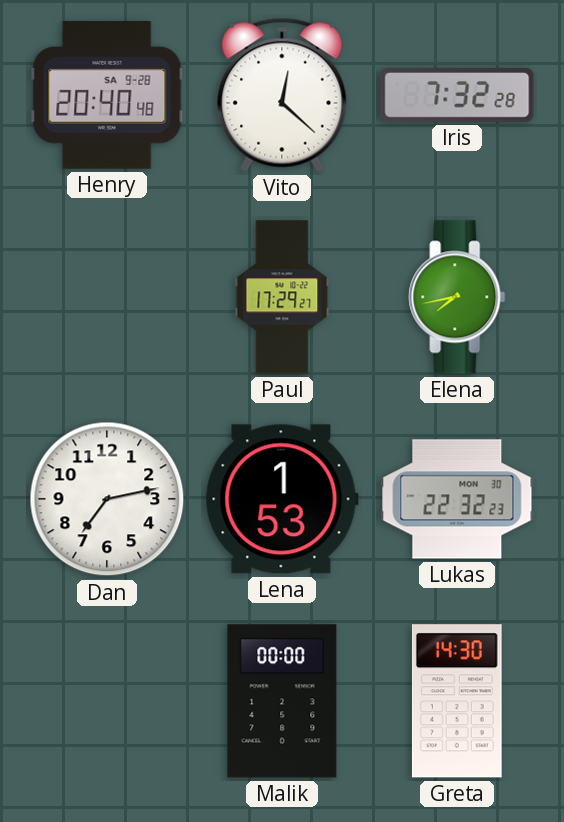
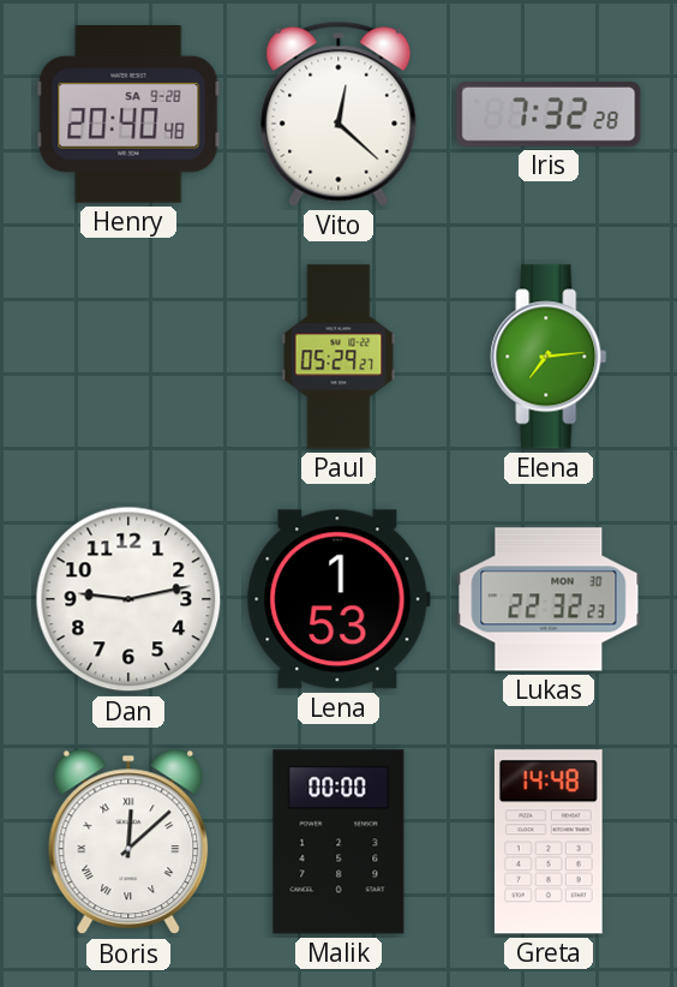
Paul: 17:29 -> 05:29
Elena: 7:43 -> 7:14
Dan: 7:13 -> 9:13
Boris: none -> 12:08
Greta: 14:30 -> 14:48
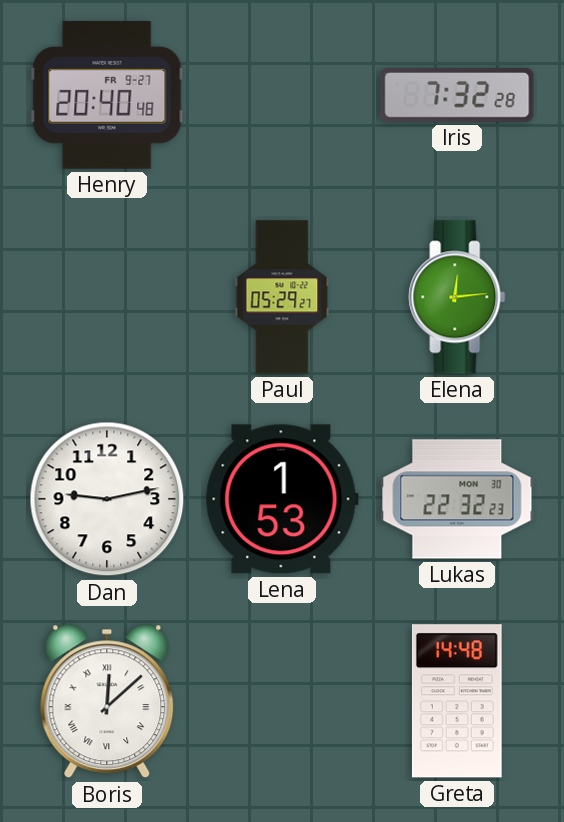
Henry date: SA 9-28 -> FR 9-27
Vito: 12:22 -> none
Elena: 7:14 -> 12:14
Malik: 00:00 -> none
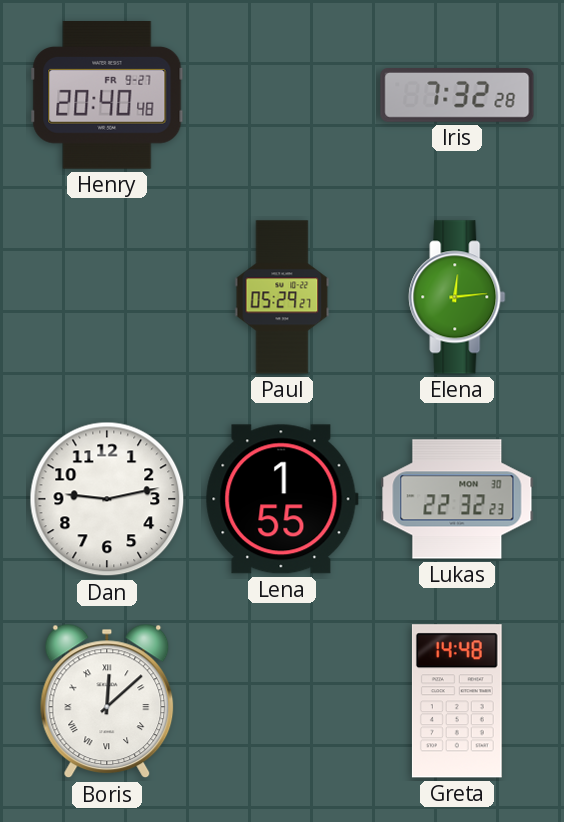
Lena: 1:53 -> 1:55
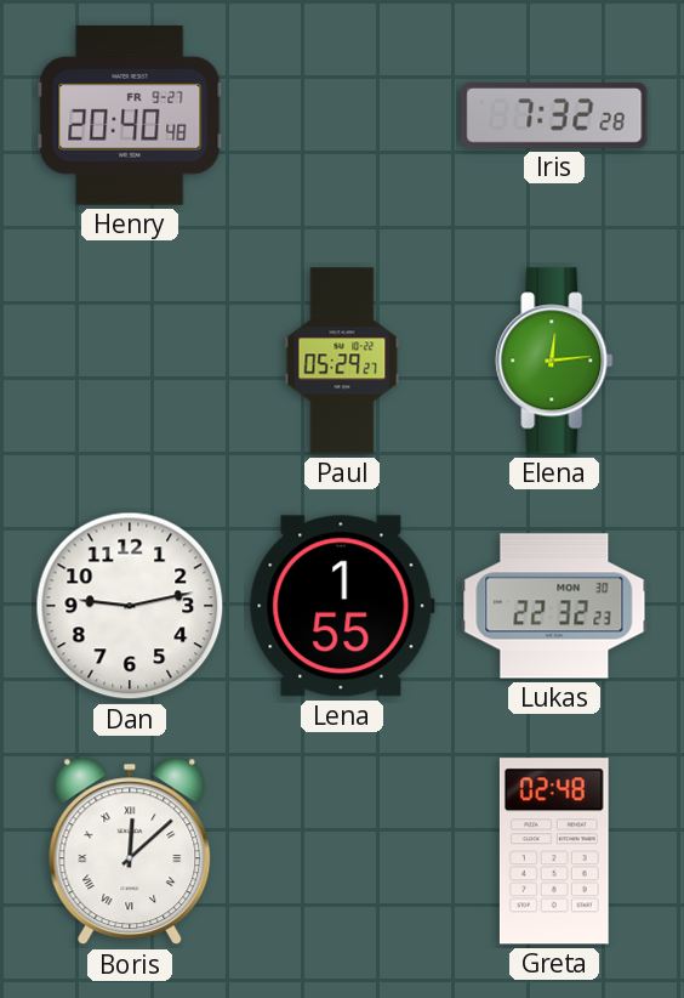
Greta: 14:48 -> 02:48
